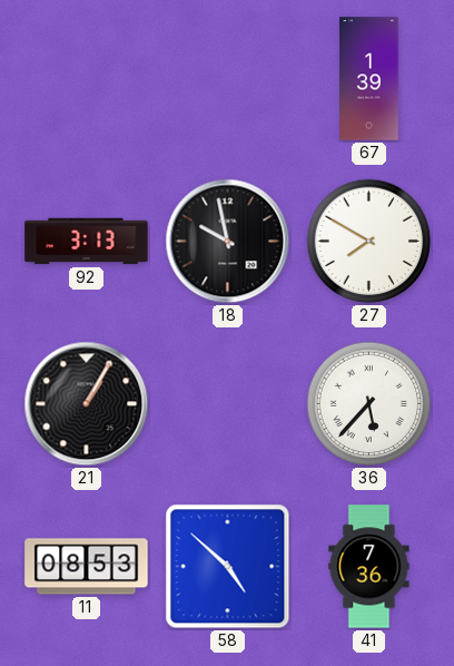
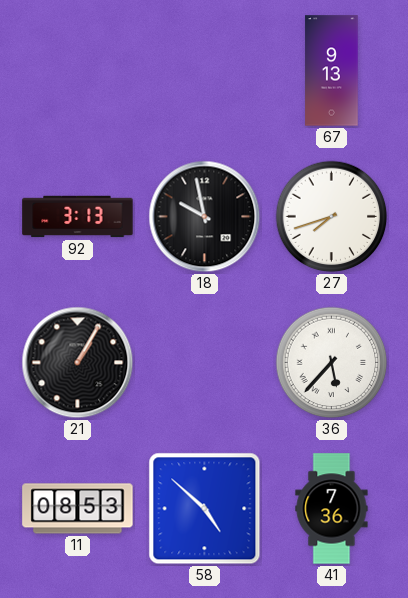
67: 1:39 -> 9:13
27: 7:50 -> 7:42
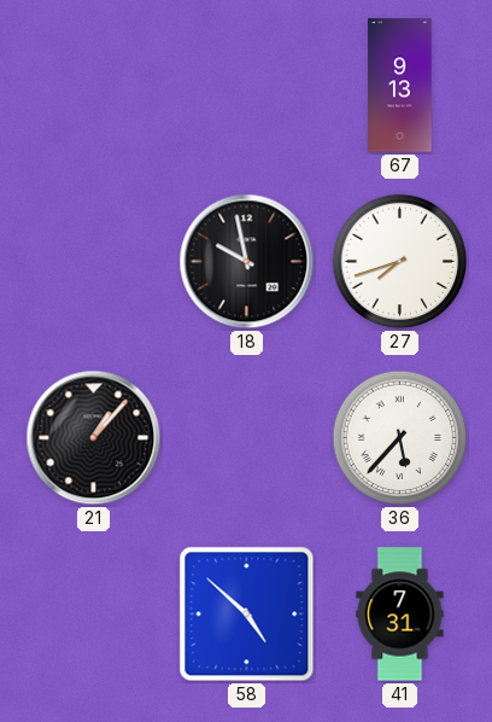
92: 3:13 -> none
21: 1:05 -> 1:07
11: 08:53 -> none
41: 7:36 -> 7:31
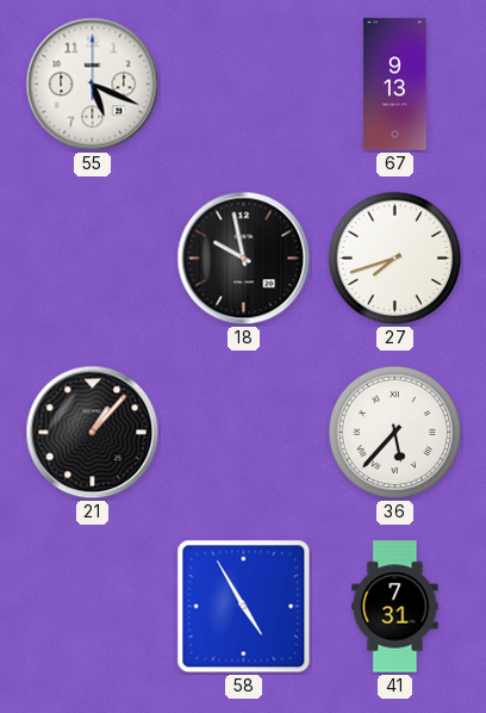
55: none -> 5:19
58: 4:52 -> 4:55
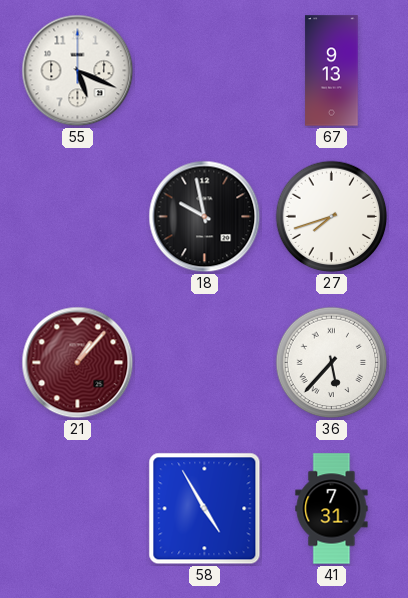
21 dial: black -> burgundy
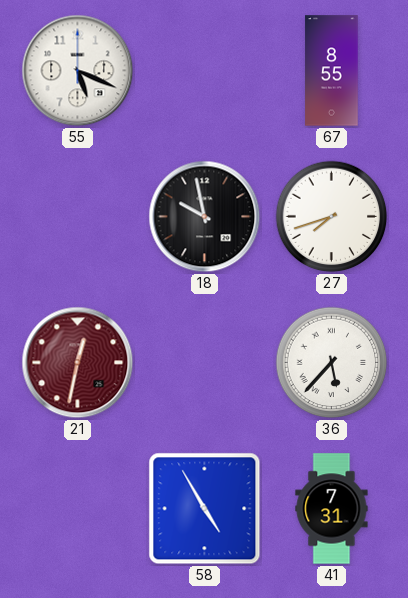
67: 9:13 -> 8:55
21: 1:07 -> 12:32
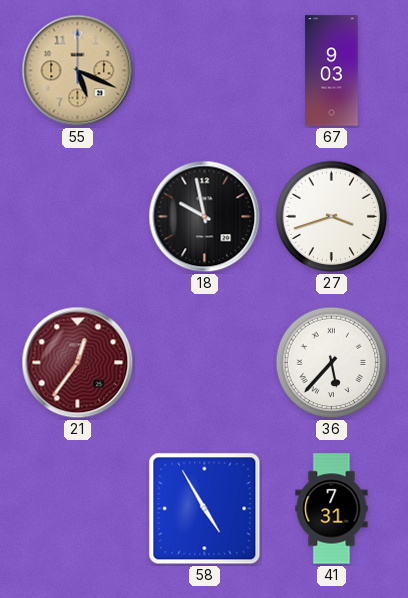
55 dial: white -> champagne
67: 8:55 -> 9:03
27: 7:42 -> 3:42
21: 12:32 -> 12:36
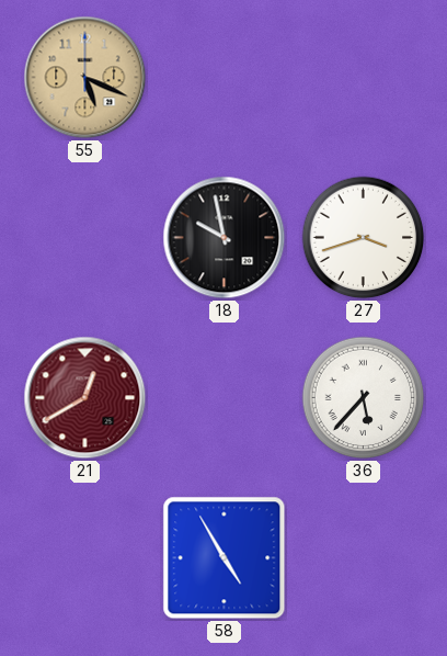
67: 9:03 -> none
21: 12:36 -> 12:40
41: 7:31 -> none
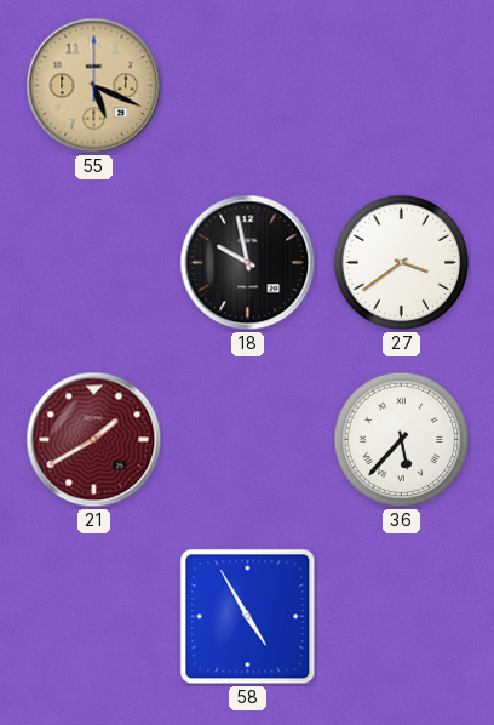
27: 3:42 -> 3:39
21: 12:40 -> 1:40
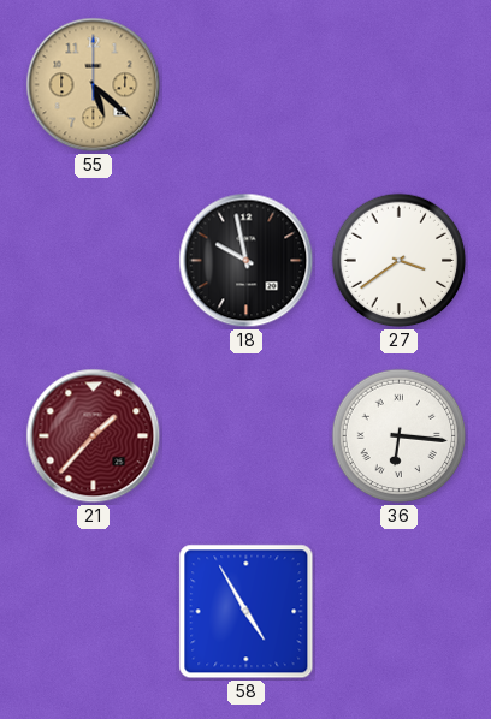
55: 5:19 -> 5:22
21: 1:40 -> 1:37
36: 5:37 -> 6:16
